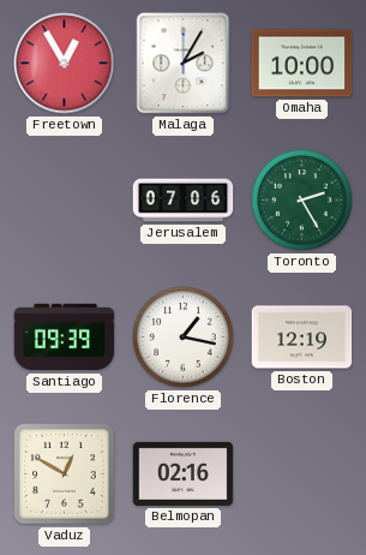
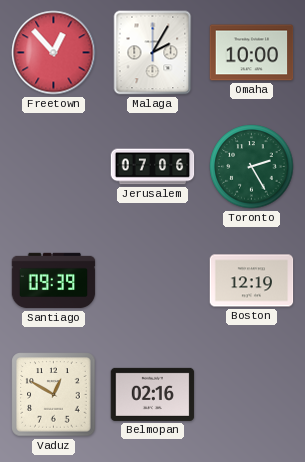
Freetown: 12:55 -> 12:53
Florence: 1:17 -> none
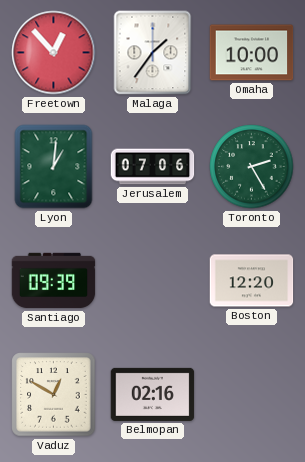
Malaga: 2:05 -> 1:36
Lyon: none -> 1:01
Boston: 12:19 -> 12:20
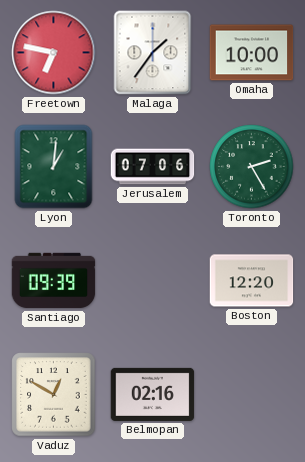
Freetown: 12:53 -> 6:47
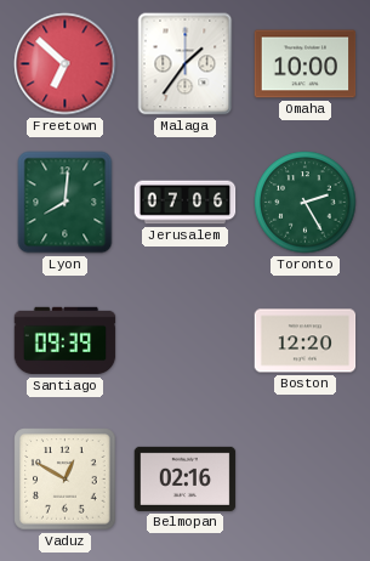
Freetown: 6:47 -> 6:52
Lyon: 1:01 -> 8:01
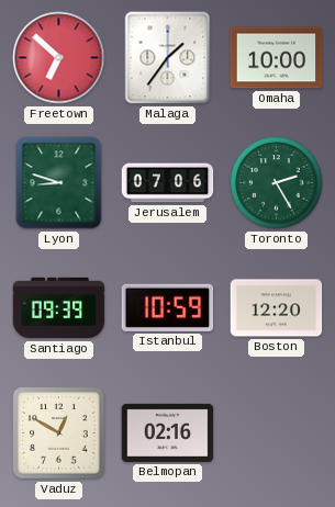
Lyon: 8:01 -> 8:48
Istanbul: none -> 10:59
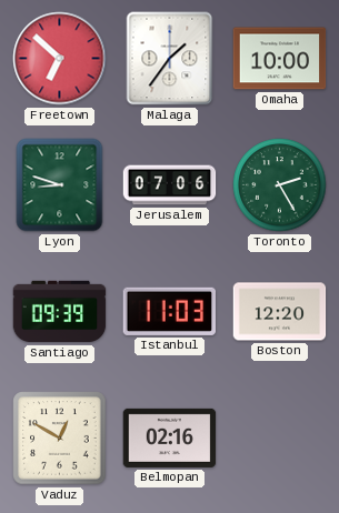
Istanbul: 10:59 -> 11:03
